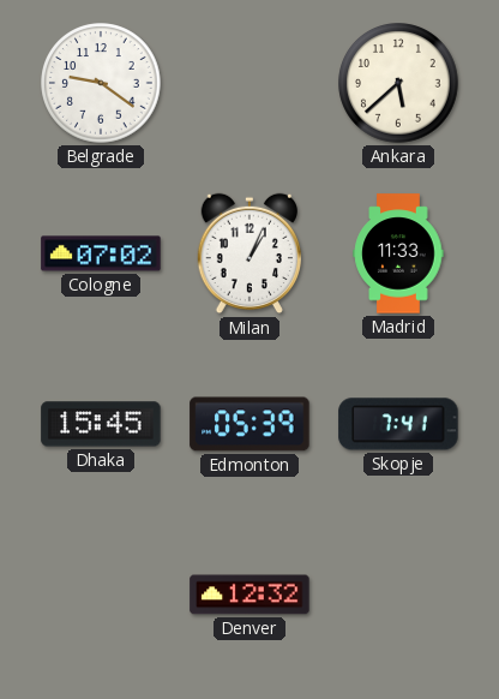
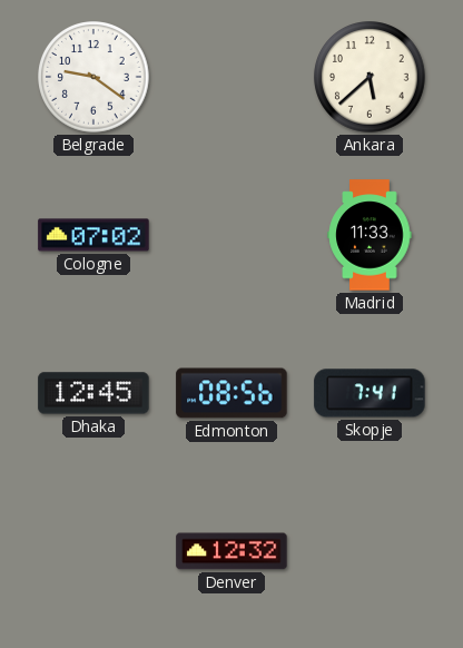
Milan: 1:04 -> none
Dhaka: 15:45 -> 12:45
Edmonton: 05:39 -> 08:56
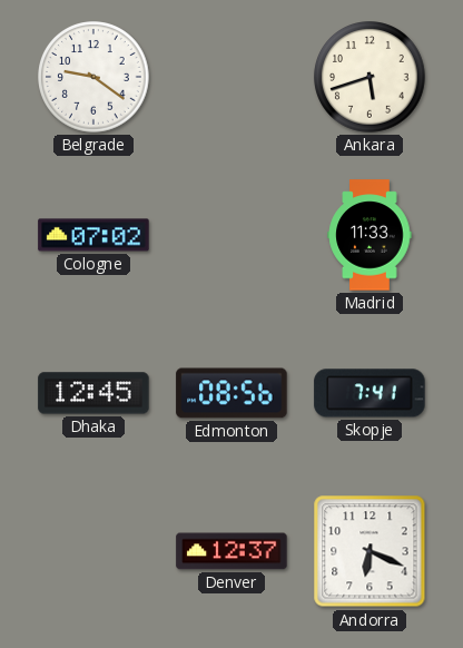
Ankara: 5:38 -> 5:42
Denver: 12:32 -> 12:37
Andorra: none -> 6:19
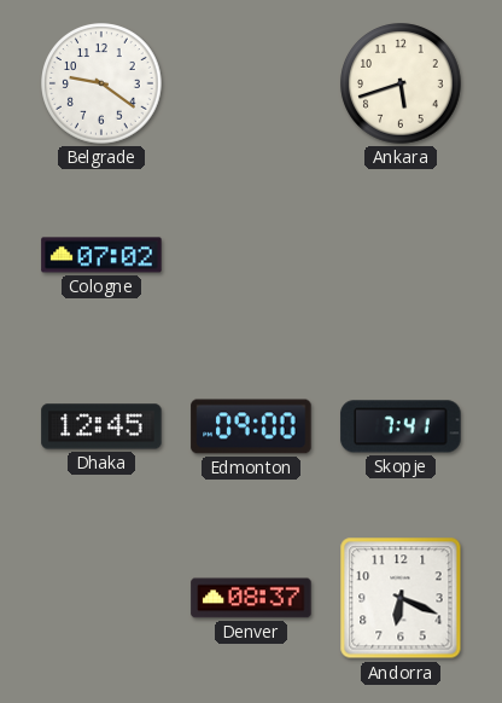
Madrid: 11:33 -> none
Edmonton: 08:56 -> 09:00
Denver: 12:37 -> 08:37
